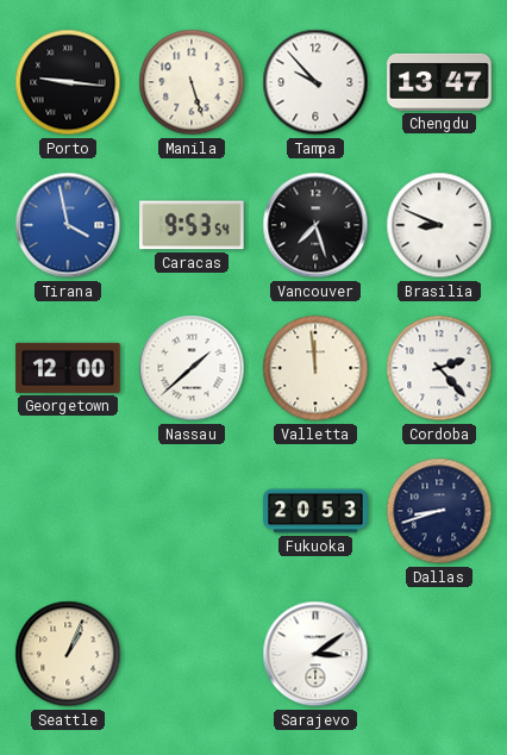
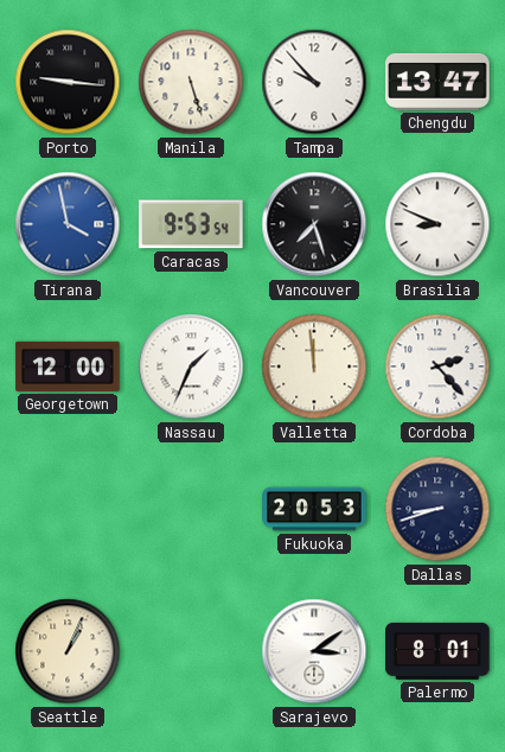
Nassau: 1:38 -> 1:34
Palermo: none -> 8:01
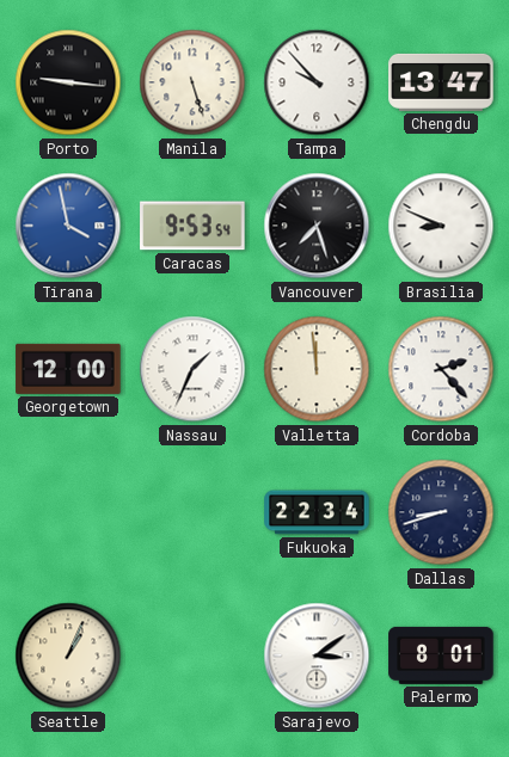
Fukuoka: 20:53 -> 22:34
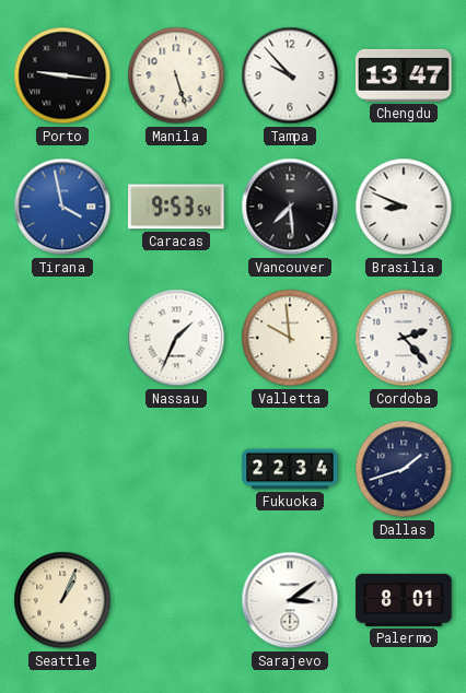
Vancouver: 7:27 -> 7:29
Georgetown: 12:00 -> none
Valletta: 11:59 -> 9:59
Dallas: 8:42 -> 1:42
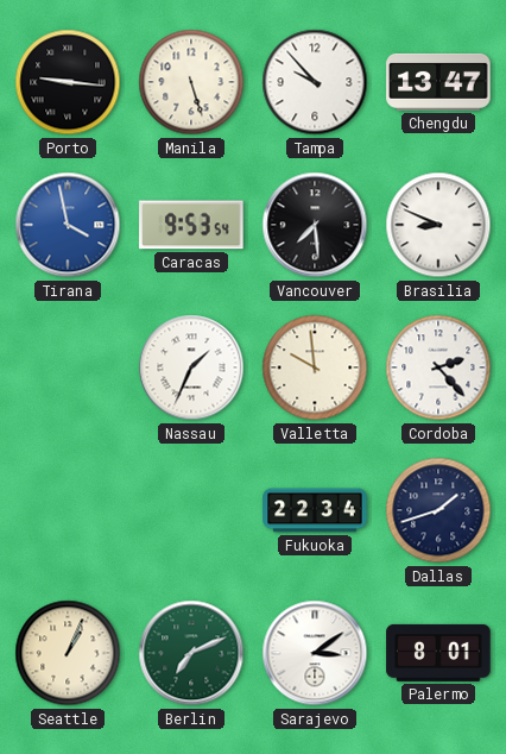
Berlin: none -> 7:11
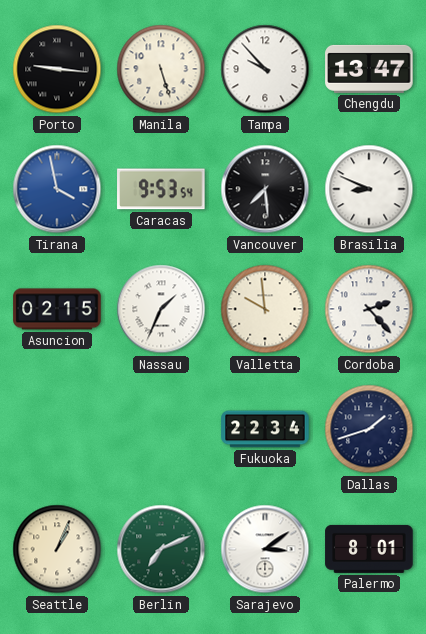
Asuncion: none -> 02:15
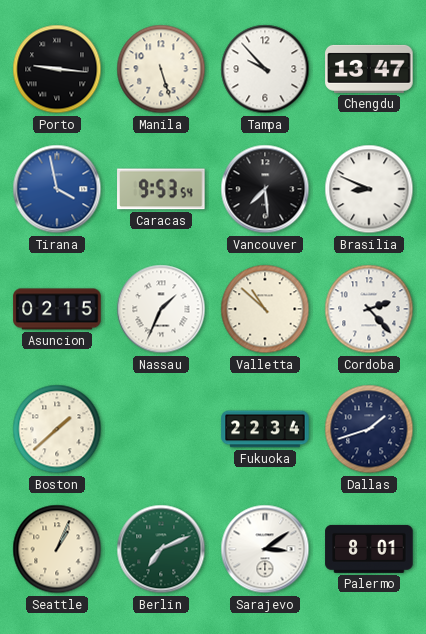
Valletta: 9:59 -> 10:52
Boston: none -> 1:38
